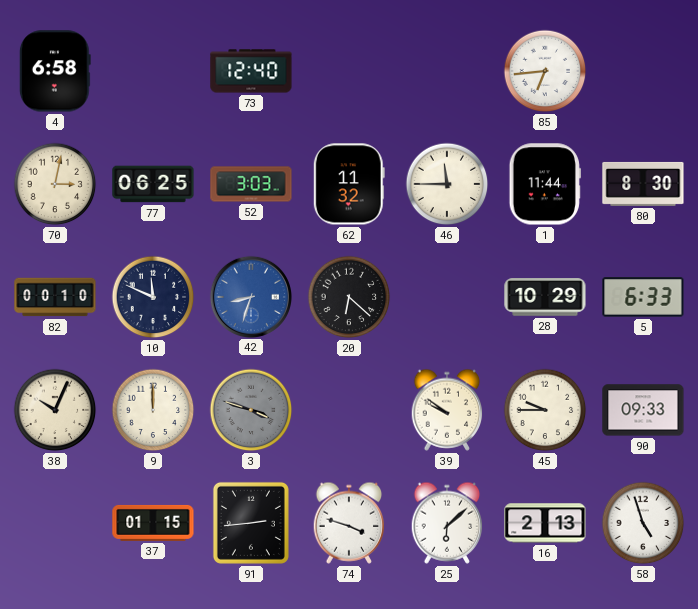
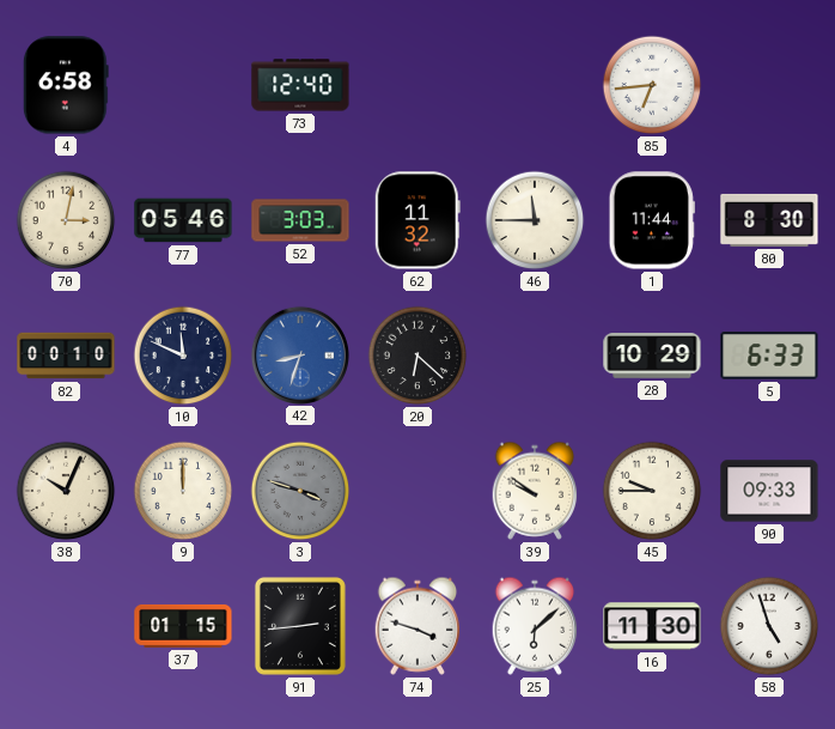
77: 06:25 -> 05:46
16: 2:13 -> 11:30
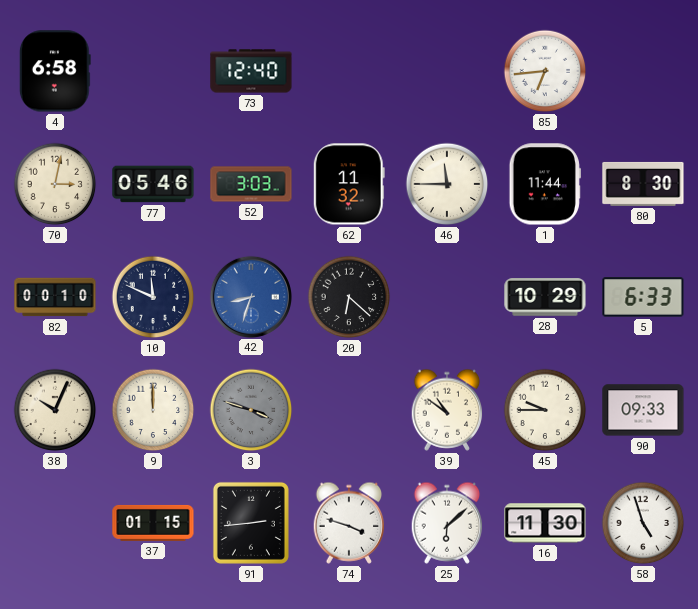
39: 9:51 -> 10:51
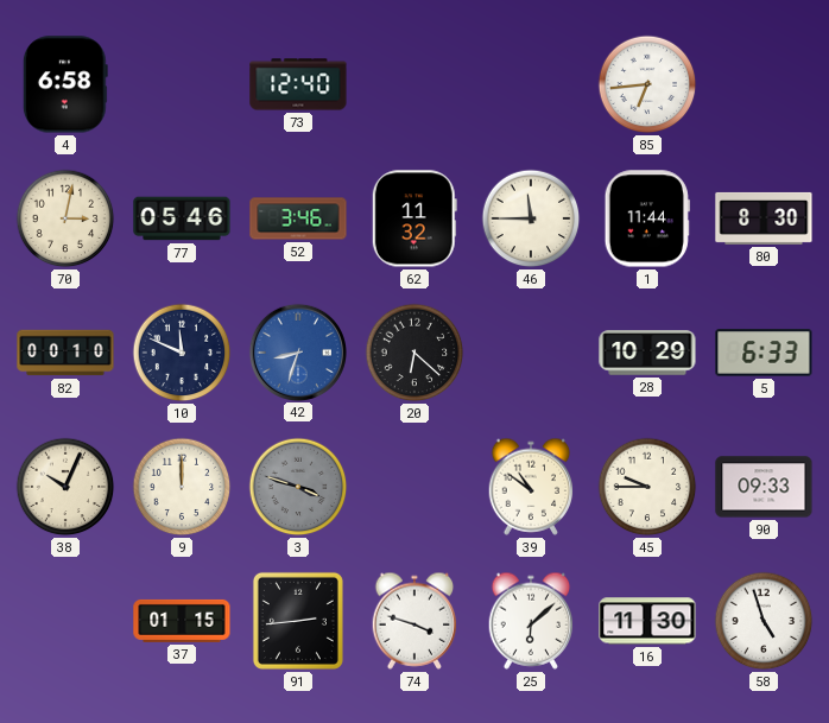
52: 3:03 -> 3:46
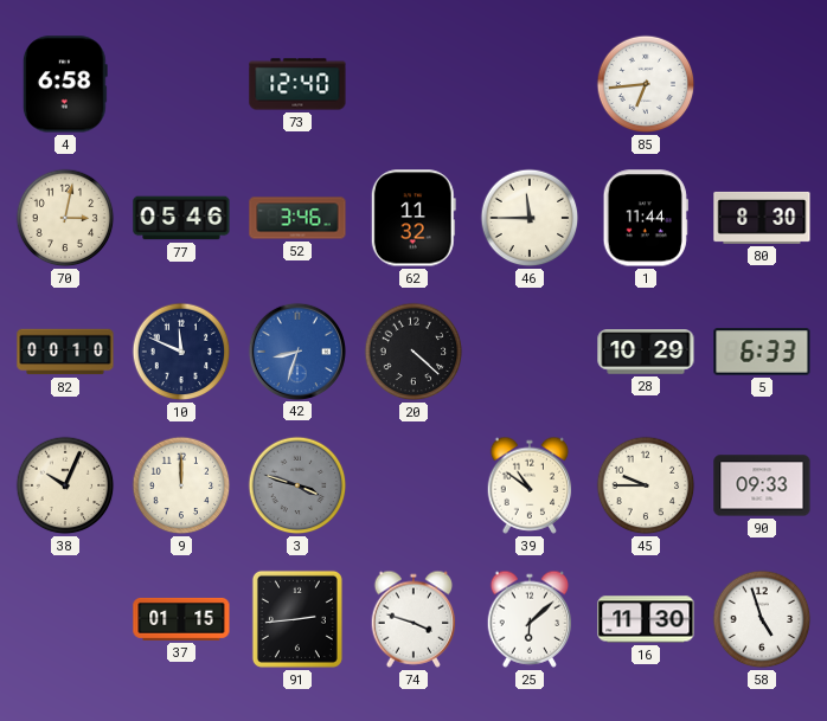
20: 6:22 -> 4:22
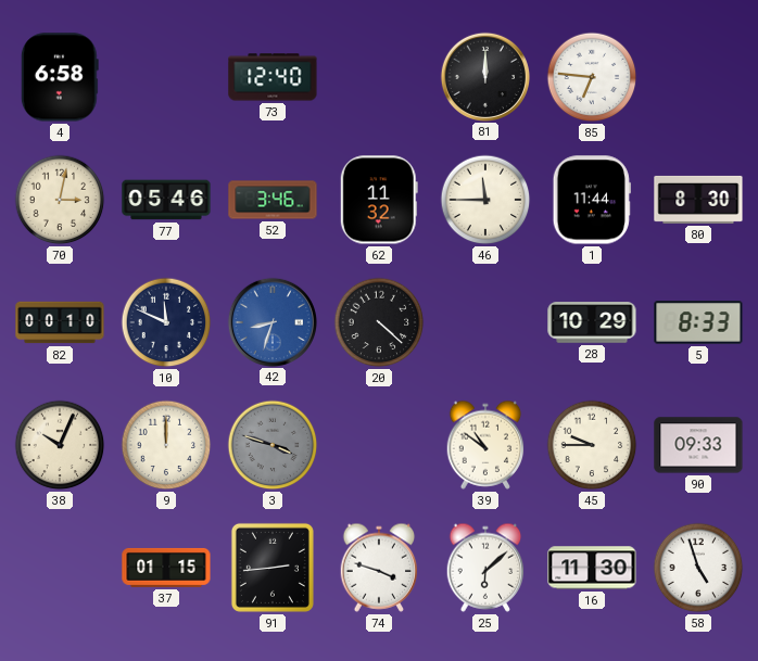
81: none -> 12:00
85: 6:44 -> 6:46
5: 6:33 -> 8:33
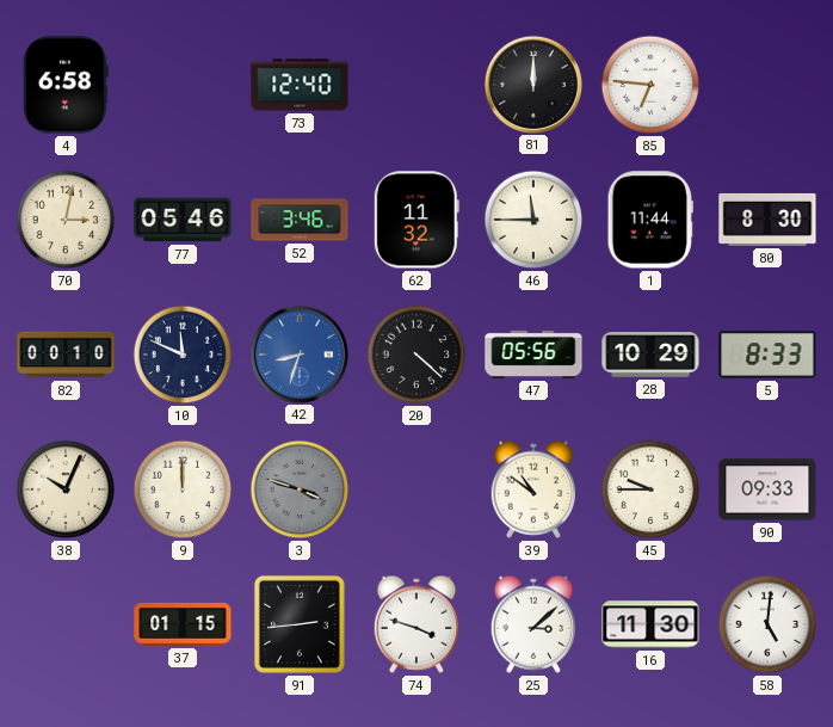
47: none -> 05:56
25: 6:08 -> 3:08
58: 4:57 -> 5:01
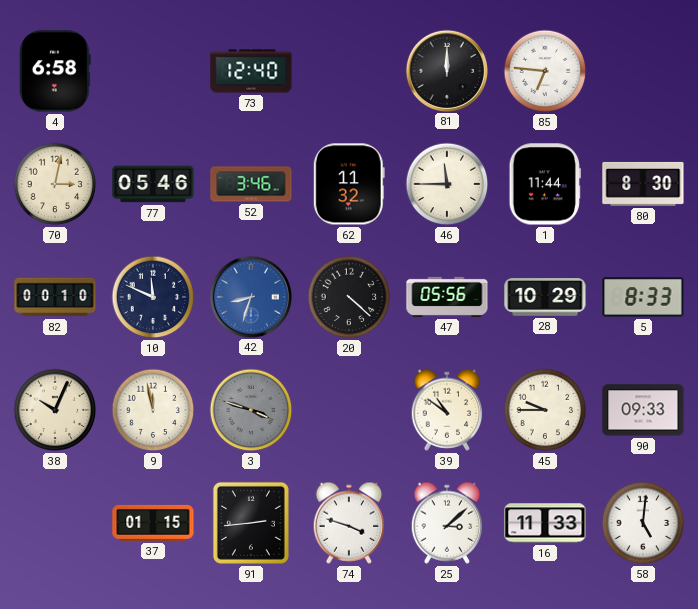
9: 12:00 -> 11:58
16: 11:30 -> 11:33
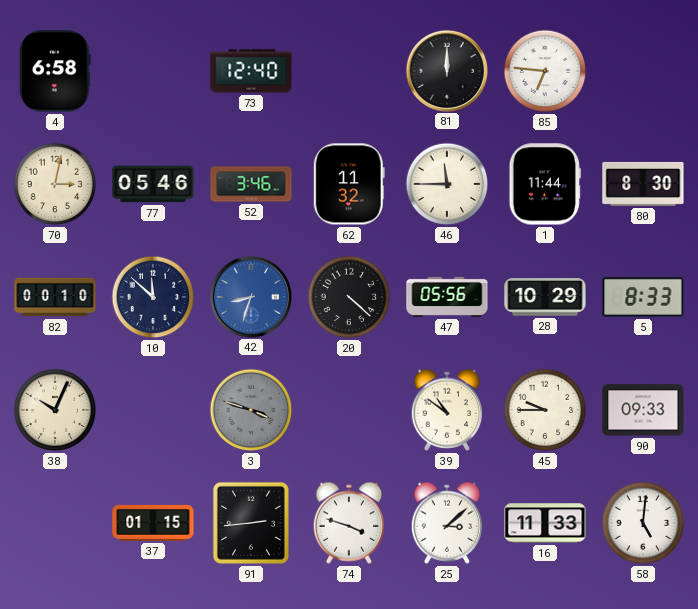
10: 11:49 -> 11:52
9: 11:58 -> none
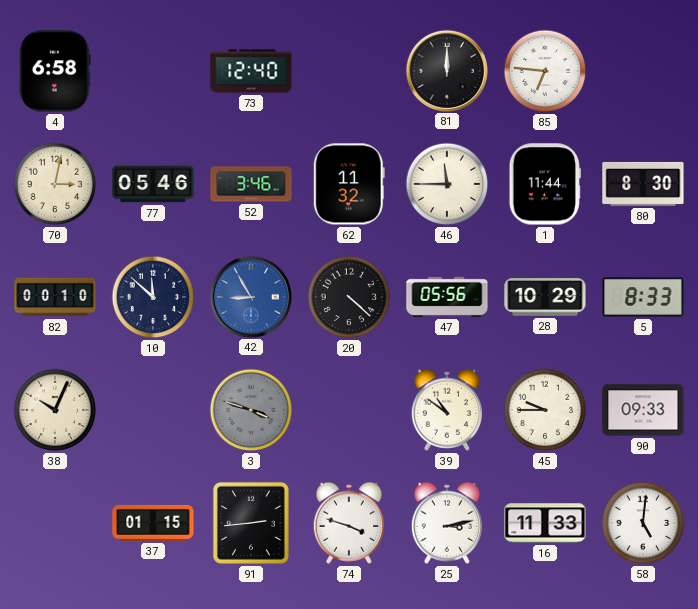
42: 8:33 -> 8:55
25: 3:08 -> 3:13
